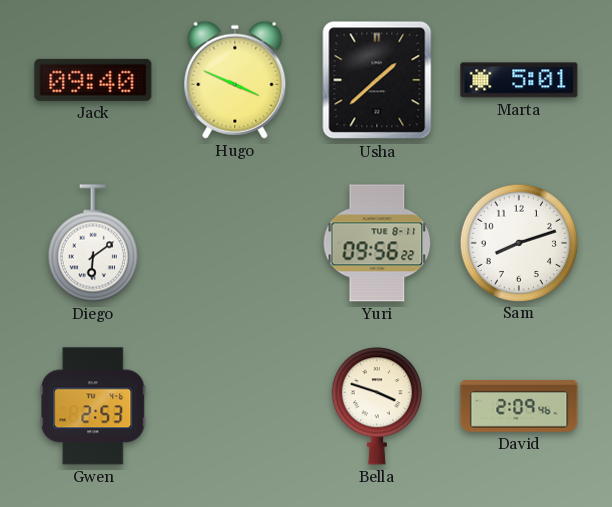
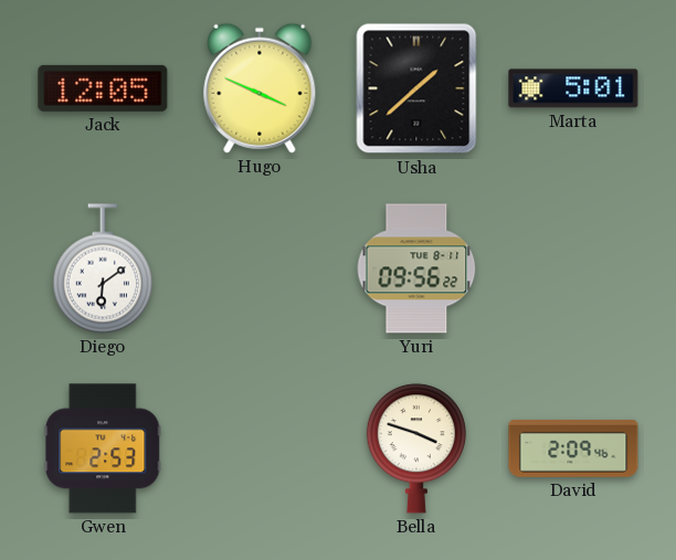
Jack: 09:40 -> 12:05
Sam: 8:12 -> none
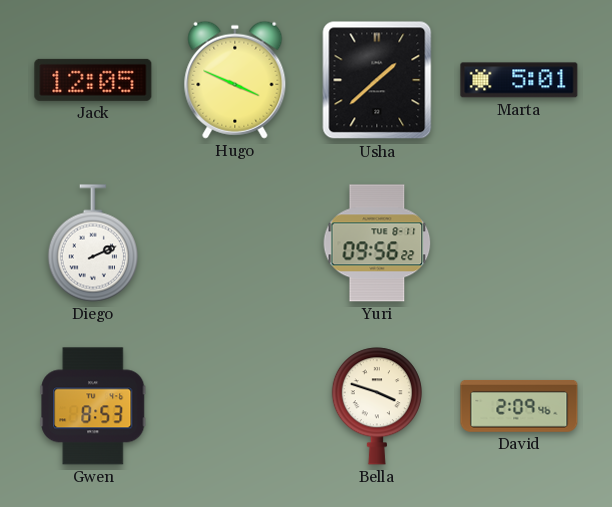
Diego: 6:09 -> 2:11
Gwen: 2:53 -> 8:53
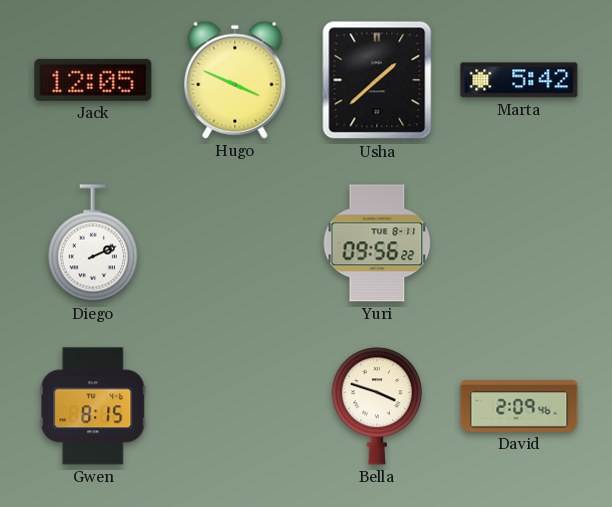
Marta: 5:01 -> 5:42
Gwen: 8:53 -> 8:15
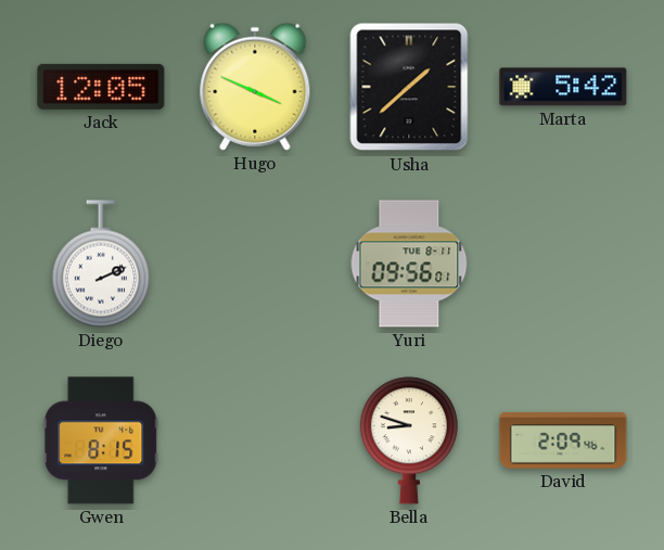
Yuri: 09:56:22 -> 09:56:01
Bella: 3:48 -> 8:48
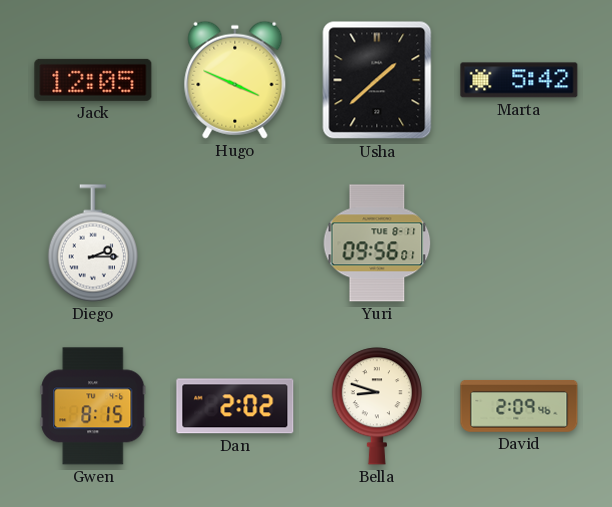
Diego: 2:11 -> 2:15
Dan: none -> 2:02
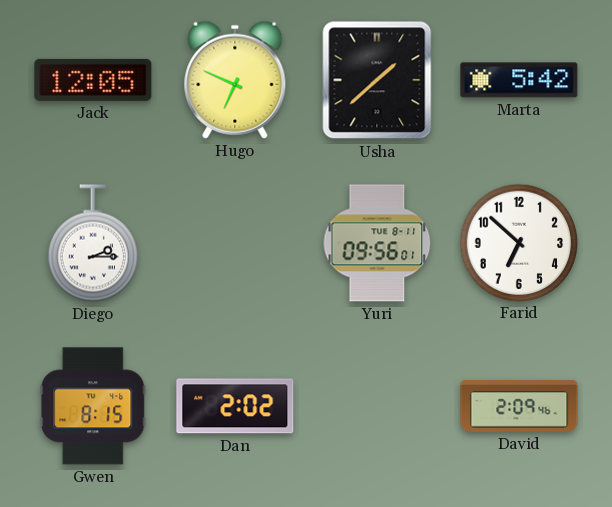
Hugo: 3:49 -> 6:49
Farid: none -> 6:52
Bella: 8:48 -> none
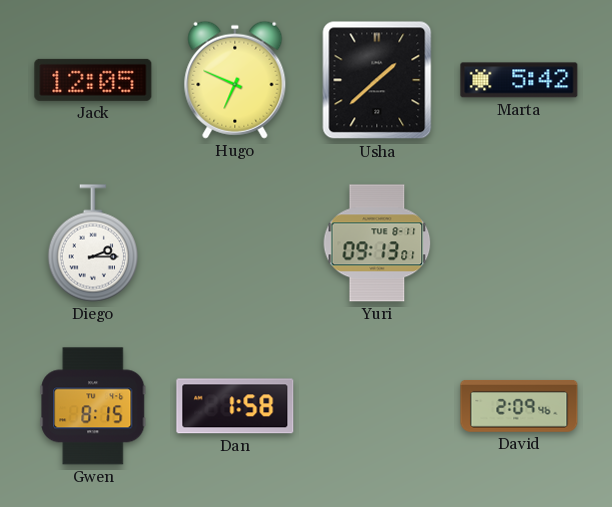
Yuri: 09:56 -> 09:13
Farid: 6:52 -> none
Dan: 2:02 -> 1:58
